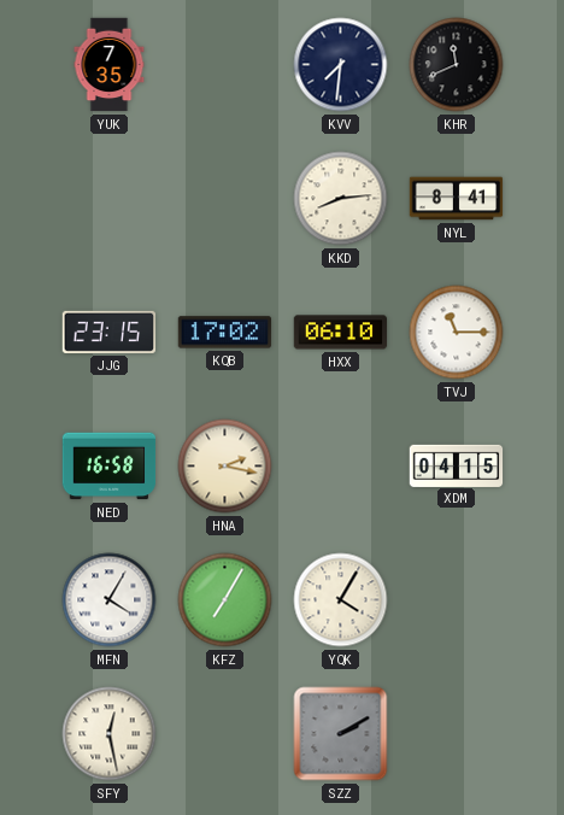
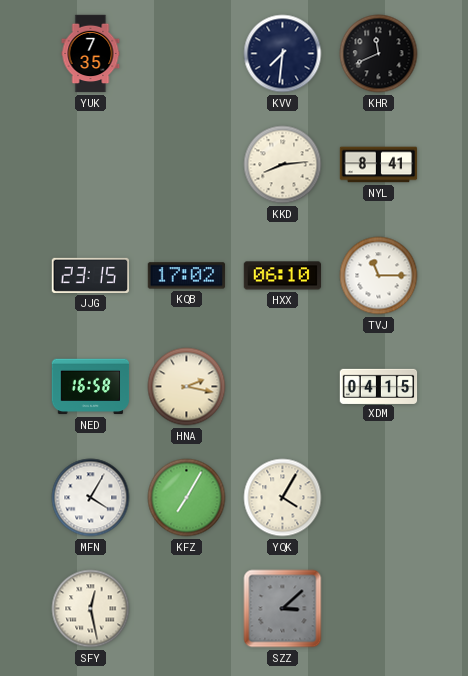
SZZ: 2:10 -> 3:08
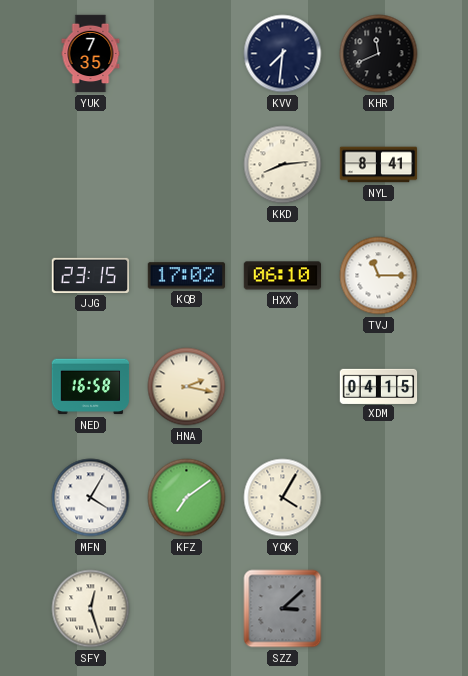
KFZ: 7:05 -> 7:09
SFY: 12:28 -> 12:27
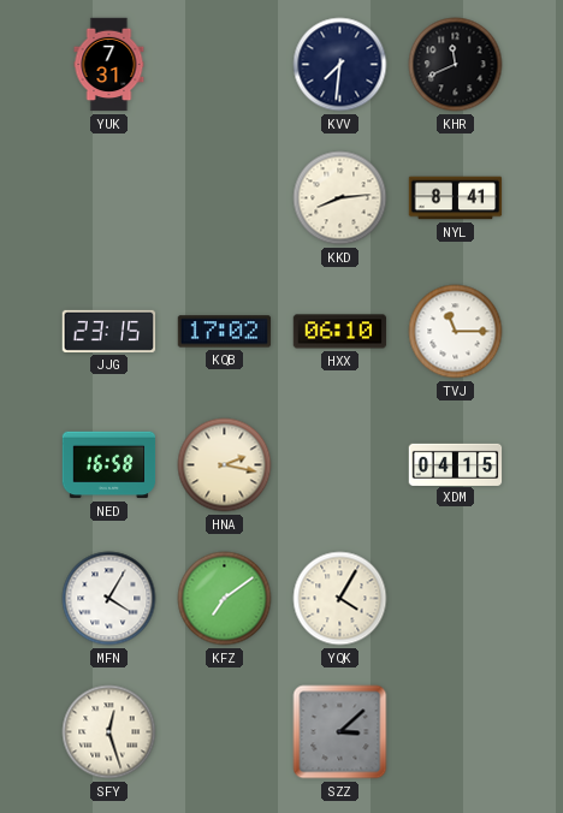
YUK: 7:35 -> 7:31
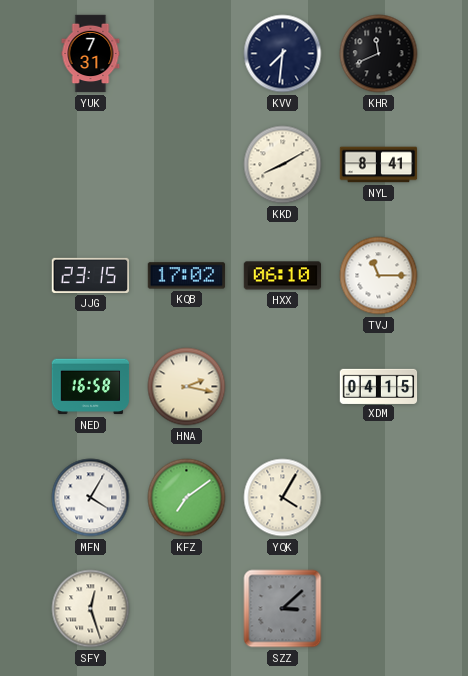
KKD: 8:14 -> 8:10
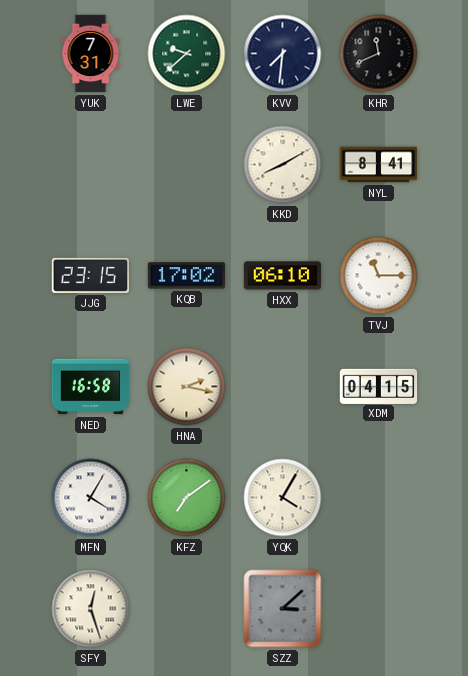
LWE: none -> 9:38
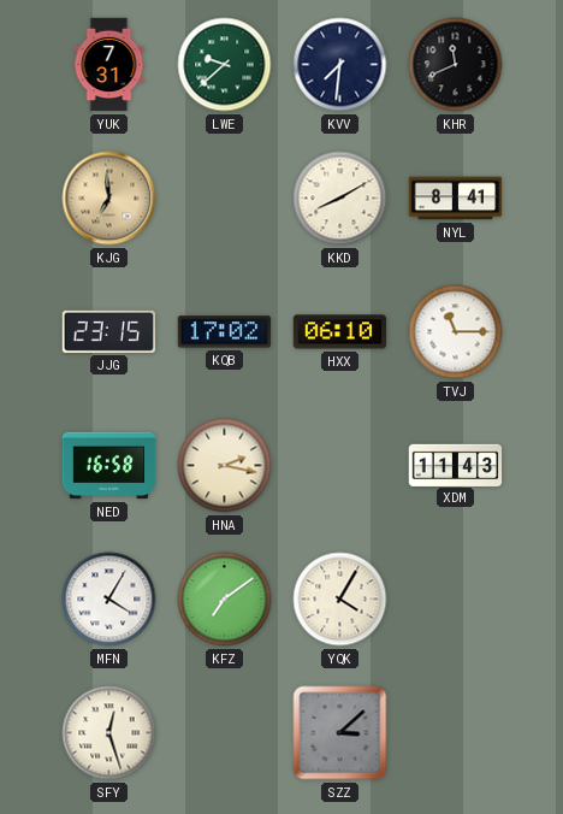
KJG: none -> 6:59
XDM: 04:15 -> 11:43
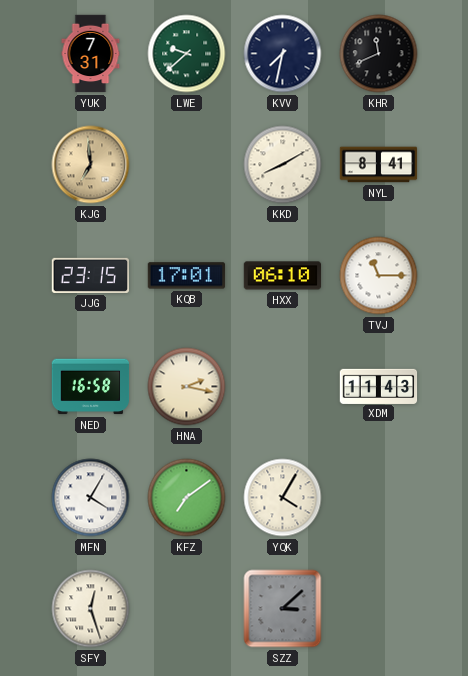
KVV: 7:31 -> 7:32
KQB: 17:02 -> 17:01
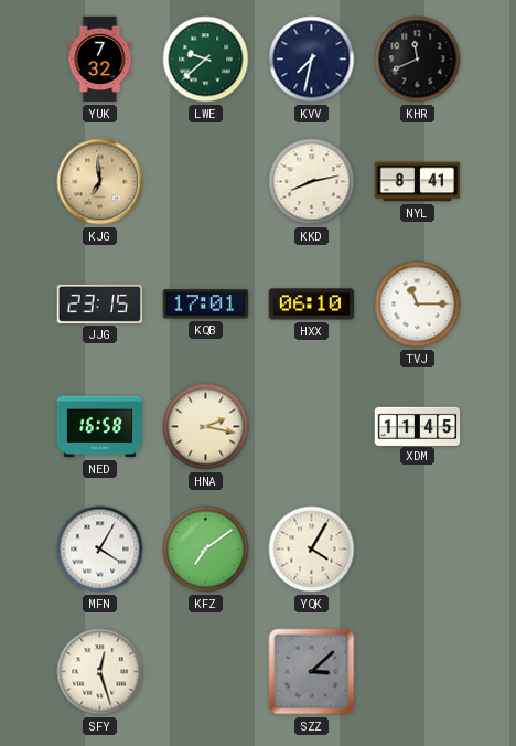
YUK: 7:31 -> 7:32
KKD: 8:10 -> 8:13
XDM: 11:43 -> 11:45
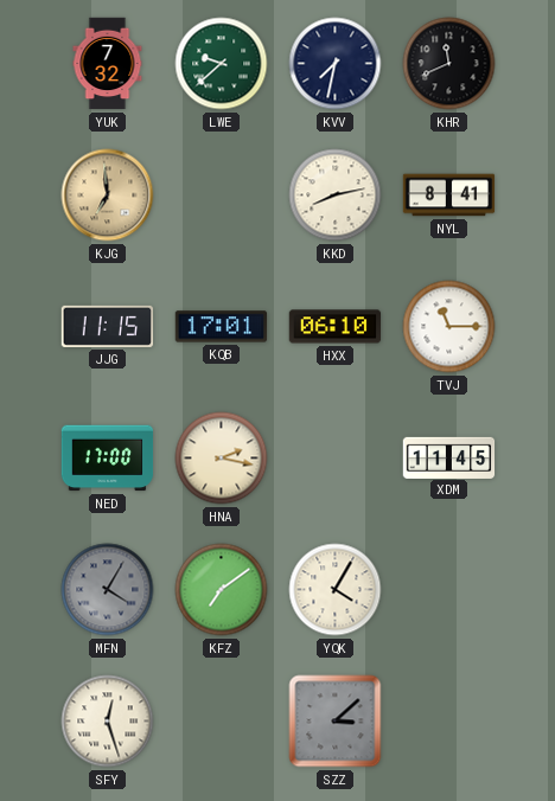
JJG: 23:15 -> 11:15
NED: 16:58 -> 17:00
MFN dial: white -> grey
